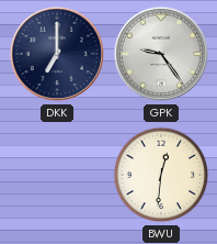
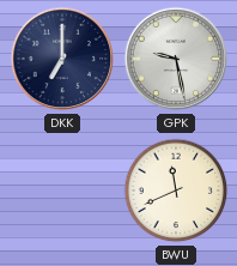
GPK: 9:24 -> 9:28
BWU: 12:31 -> 11:41
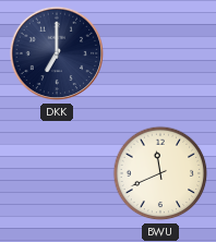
GPK: 9:28 -> none
